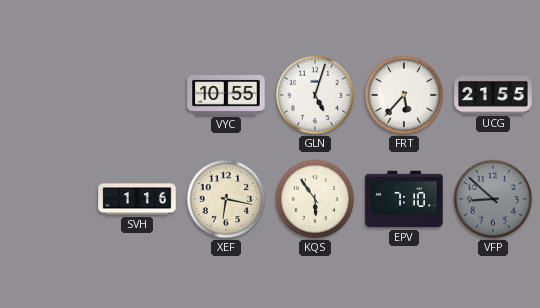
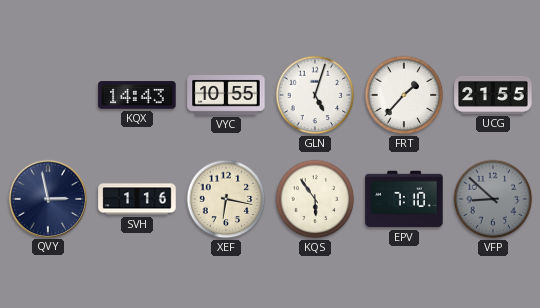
KQX: none -> 14:43
FRT: 5:37 -> 1:37
QVY: none -> 2:58
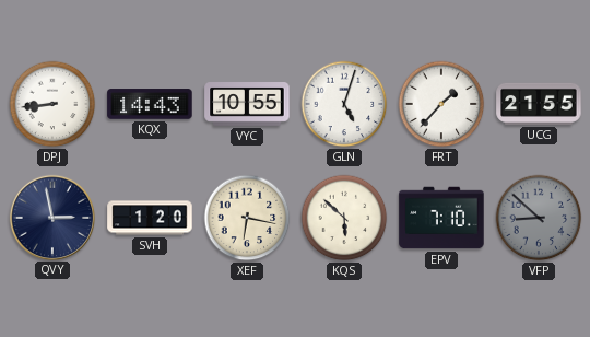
DPJ: none -> 8:44
SVH: 1:16 -> 1:20
KQS: 5:54 -> 5:52
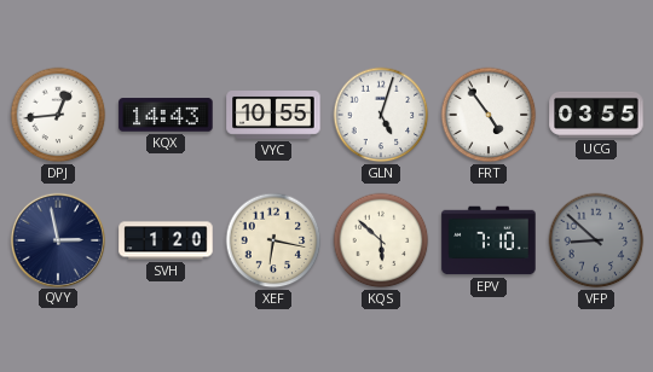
DPJ: 8:44 -> 12:44
FRT: 1:37 -> 4:54
UCG: 21:55 -> 03:55
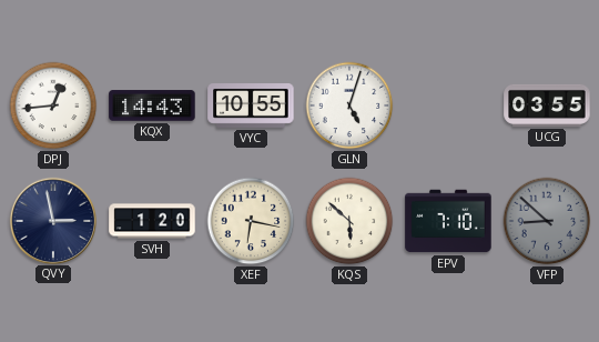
FRT: 4:54 -> none
